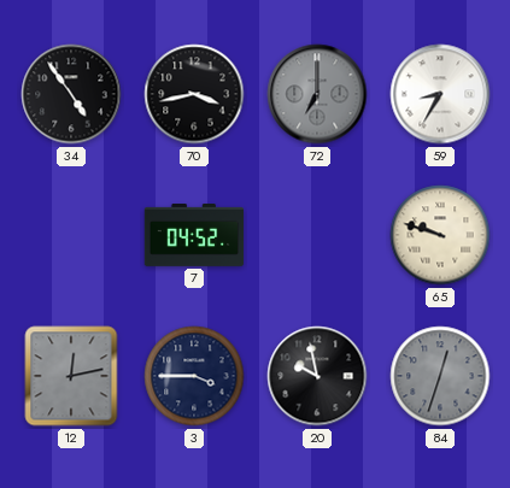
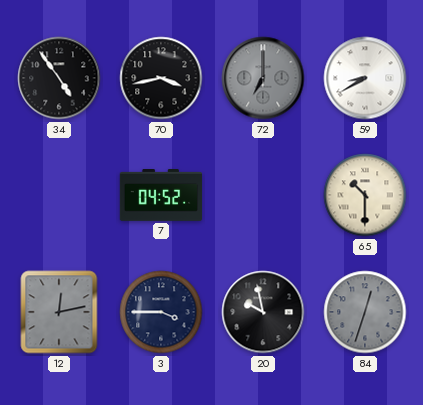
59: 8:35 -> 8:40
65: 9:48 -> 10:30
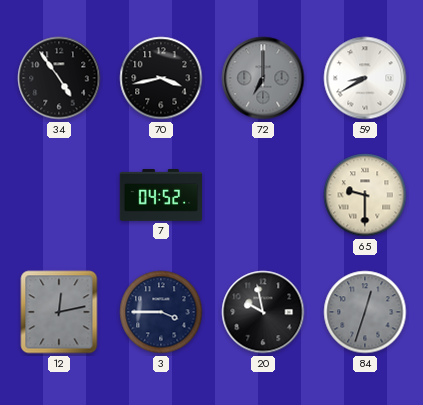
65: 10:30 -> 9:30
